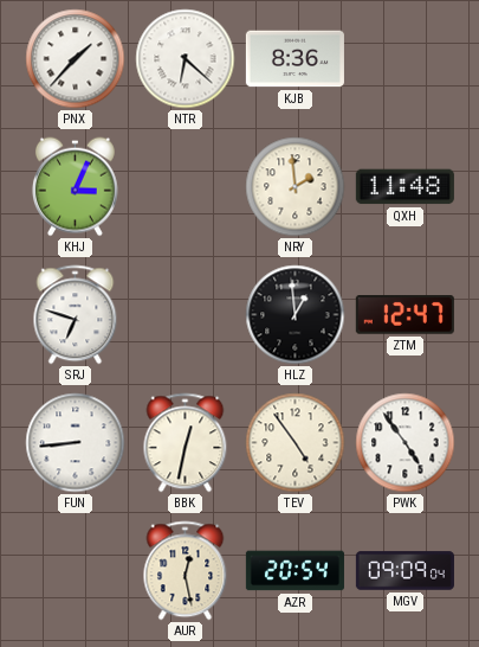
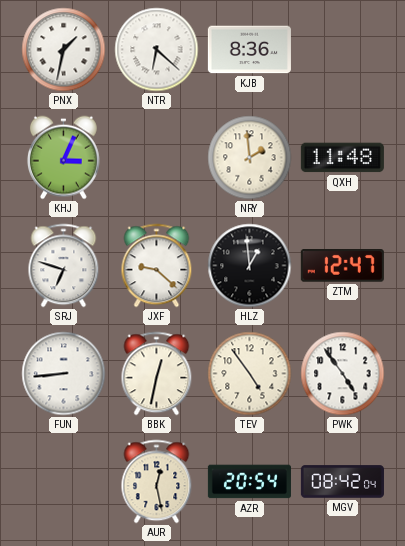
PNX: 1:37 -> 1:32
JXF: none -> 9:22
MGV: 09:09 -> 08:42
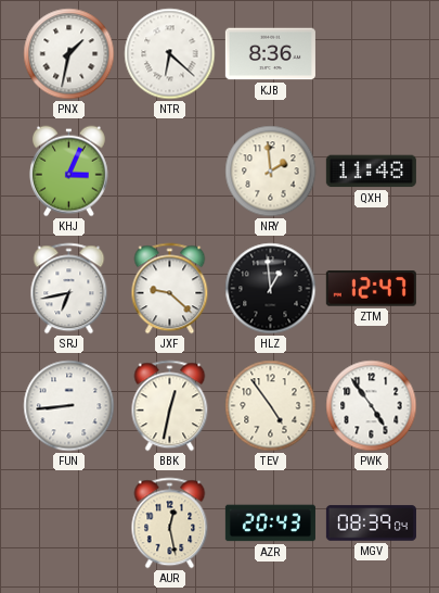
SRJ: 6:48 -> 6:43
AZR: 20:54 -> 20:43
MGV: 08:42 -> 08:39
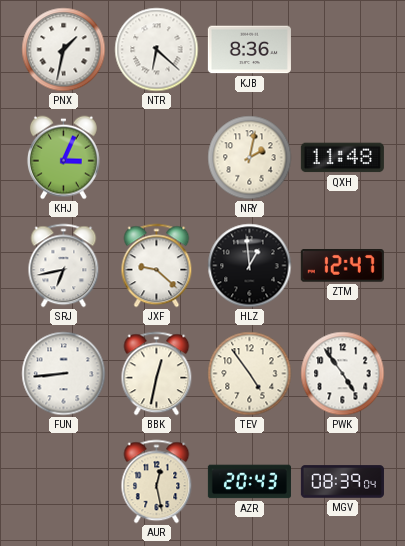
NRY: 1:59 -> 2:02
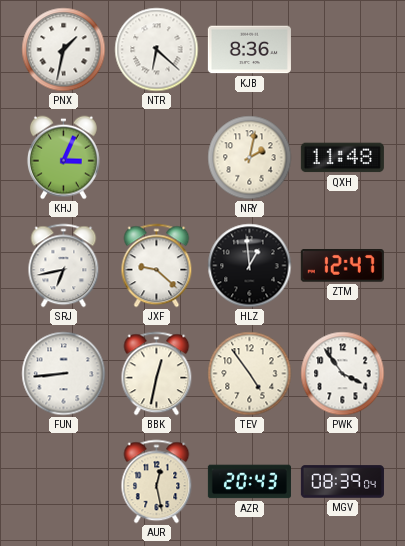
PWK: 4:54 -> 3:54
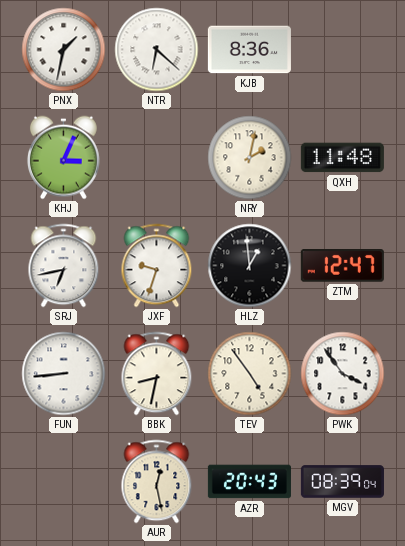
JXF: 9:22 -> 9:33
BBK: 12:32 -> 8:32
